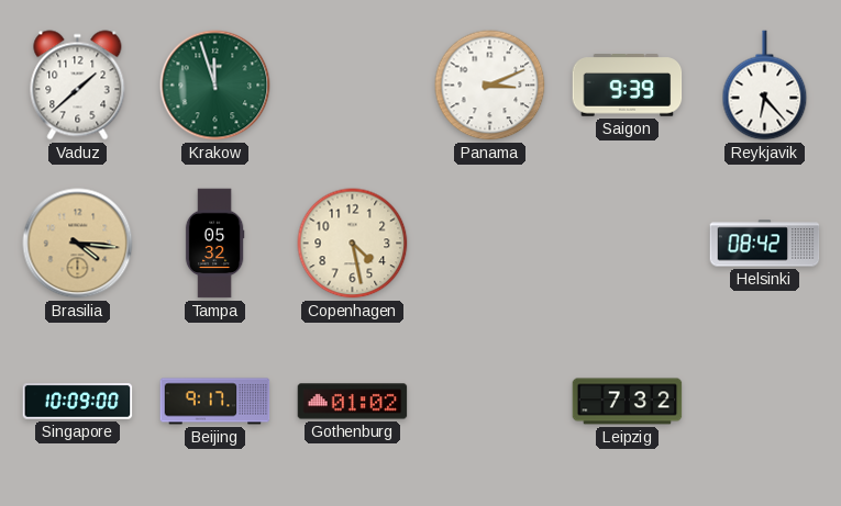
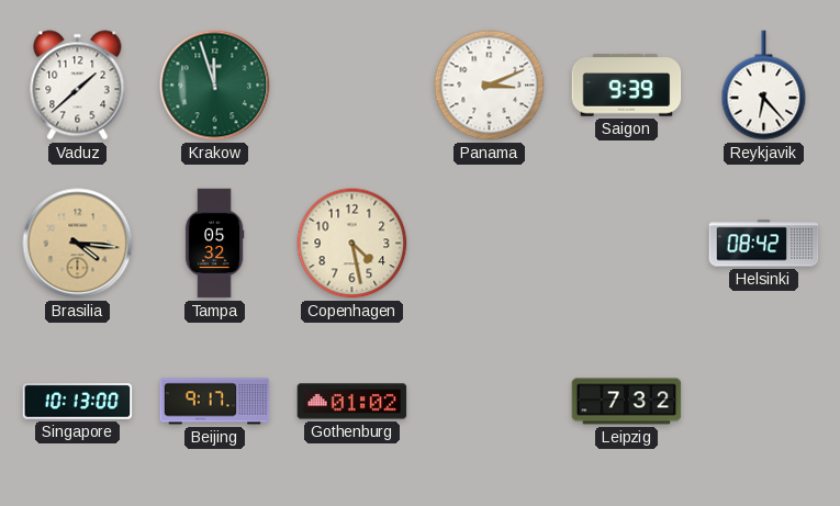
Singapore: 10:09 -> 10:13
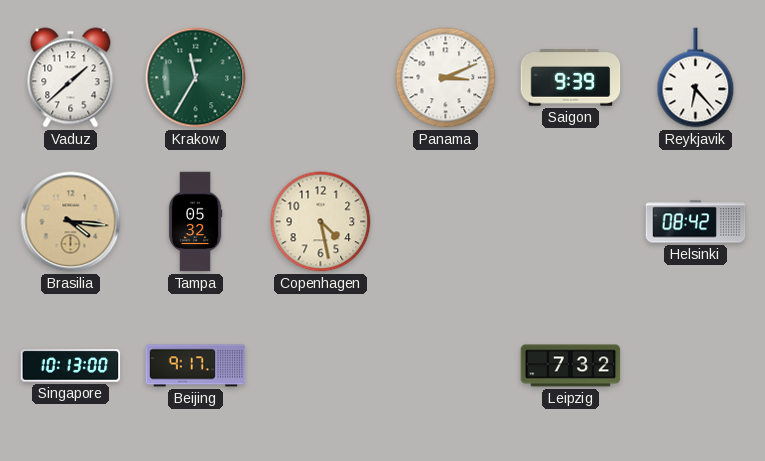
Krakow: 11:57 -> 11:35
Gothenburg: 01:02 -> none
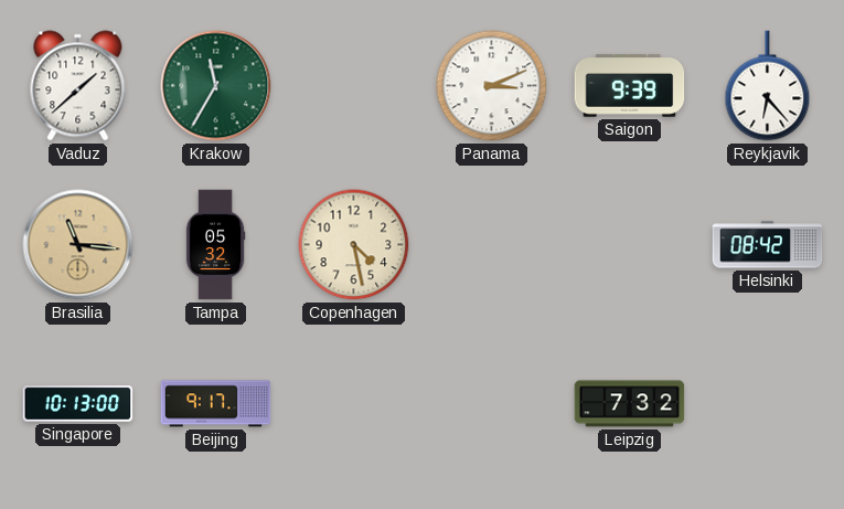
Brasilia: 4:16 -> 11:16
